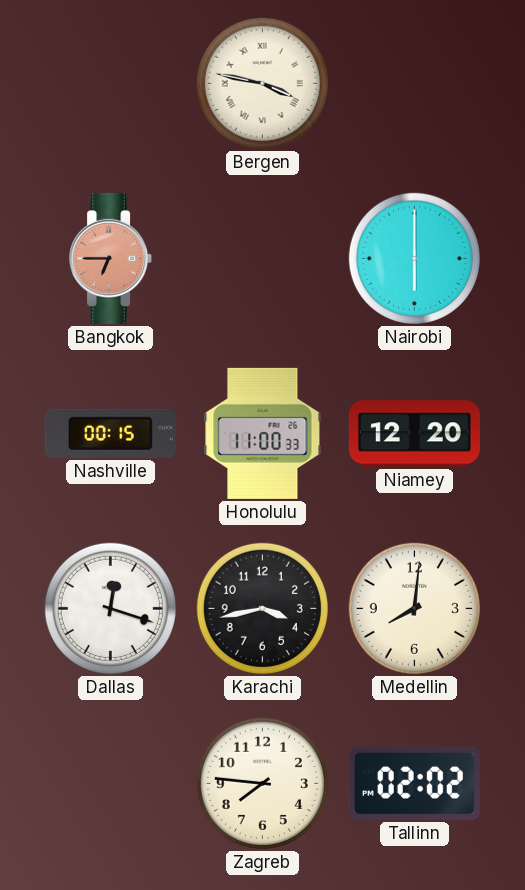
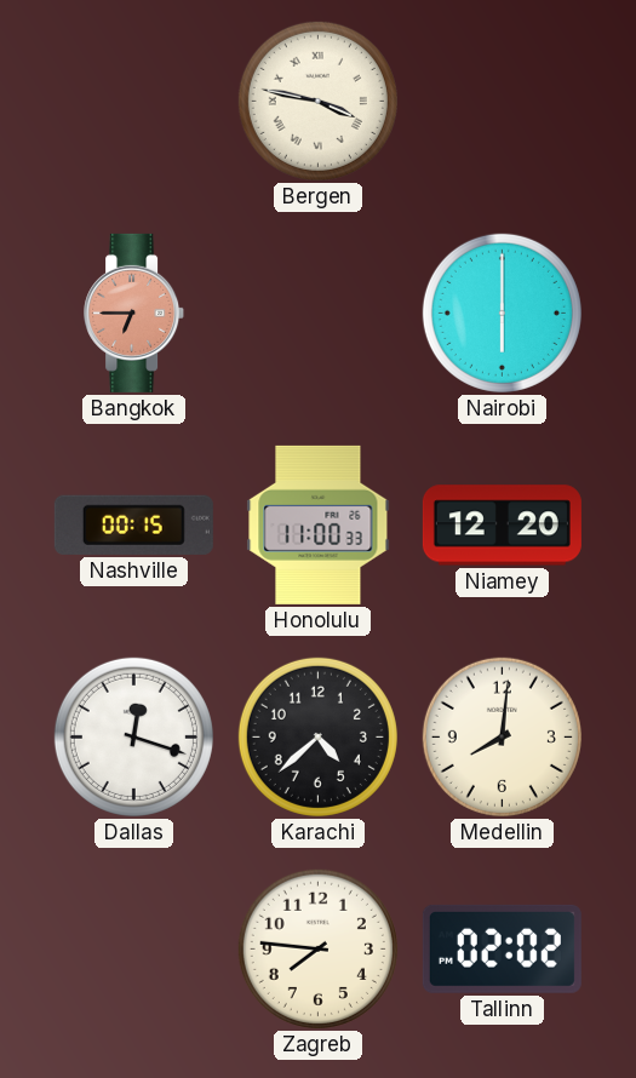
Karachi: 3:43 -> 4:38
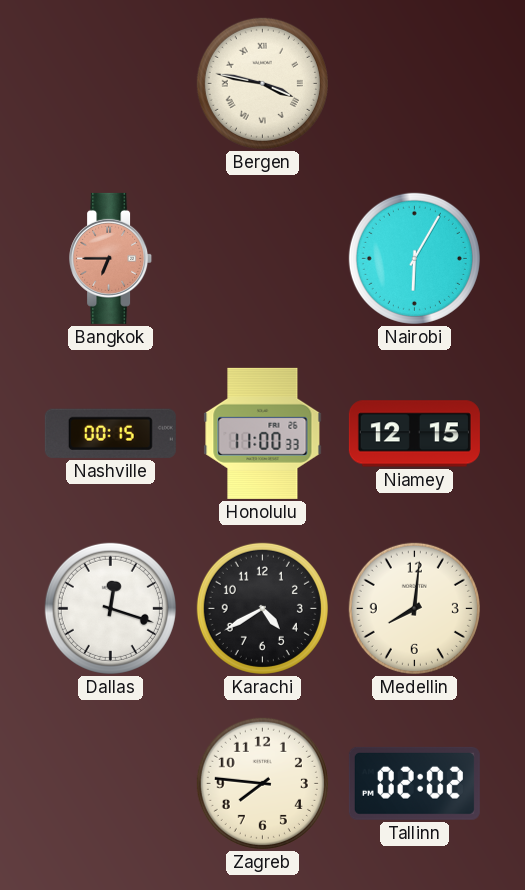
Nairobi: 6:00 -> 6:05
Niamey: 12:20 -> 12:15
Karachi: 4:38 -> 4:40
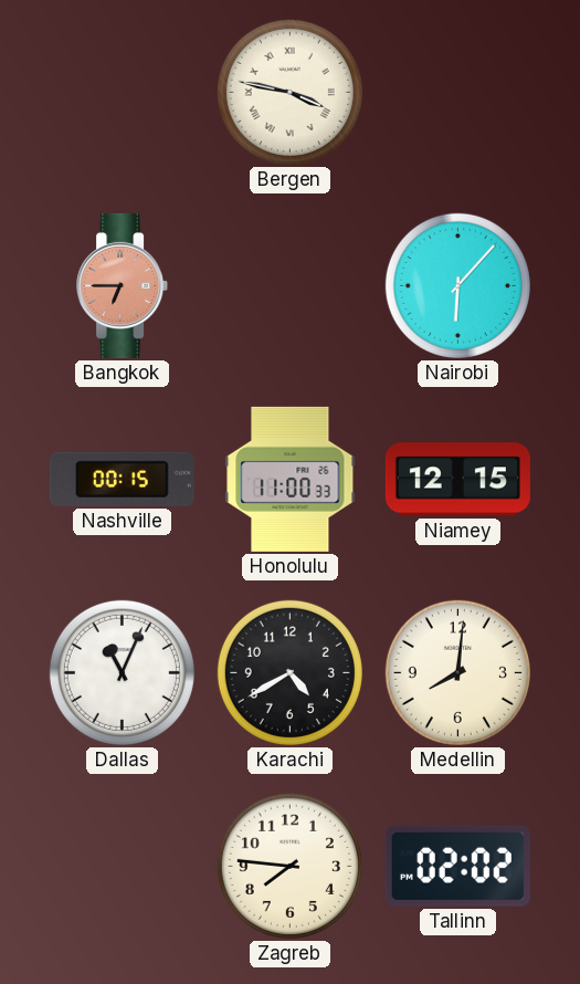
Nairobi: 6:05 -> 6:07
Dallas: 12:18 -> 11:04
